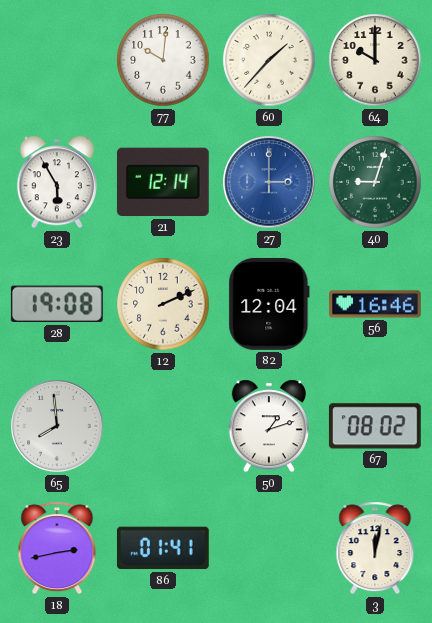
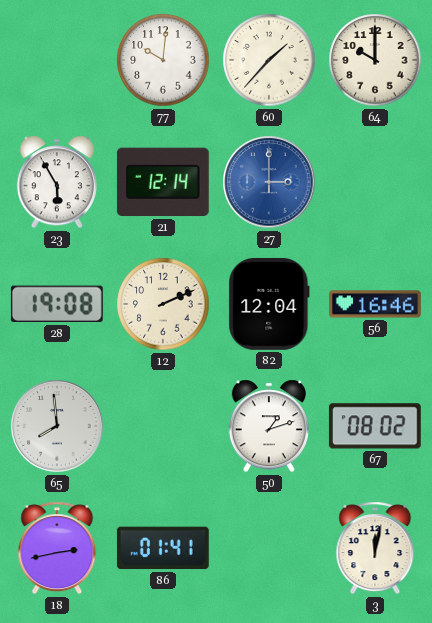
40: 9:03 -> none
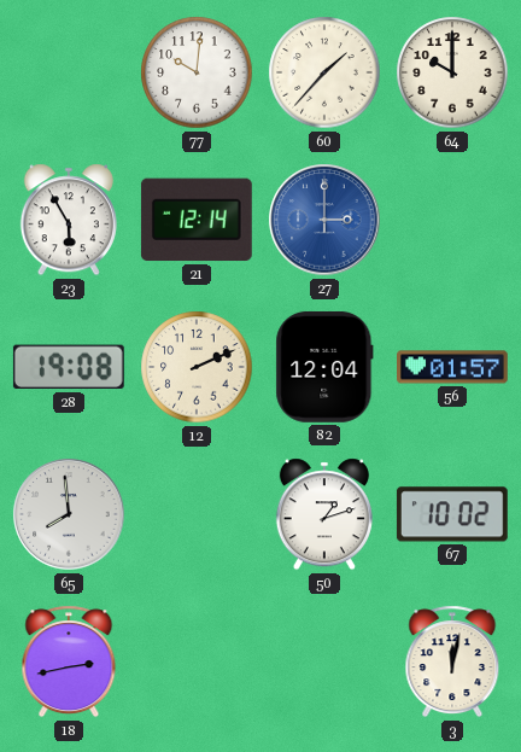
56: 16:46 -> 01:57
67: 08:02 -> 10:02
86: 01:41 -> none
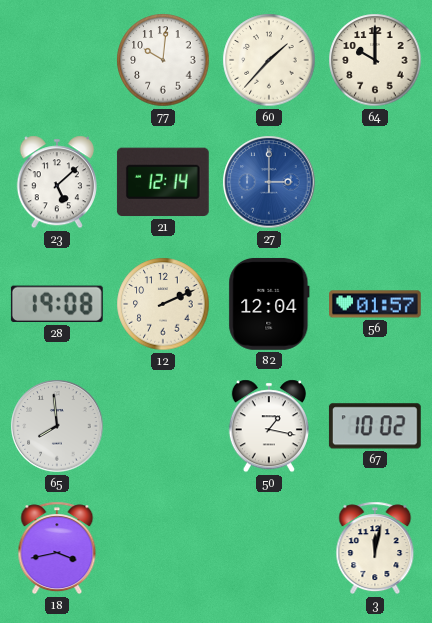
23: 5:55 -> 5:08
50: 1:12 -> 1:17
18: 2:43 -> 3:43
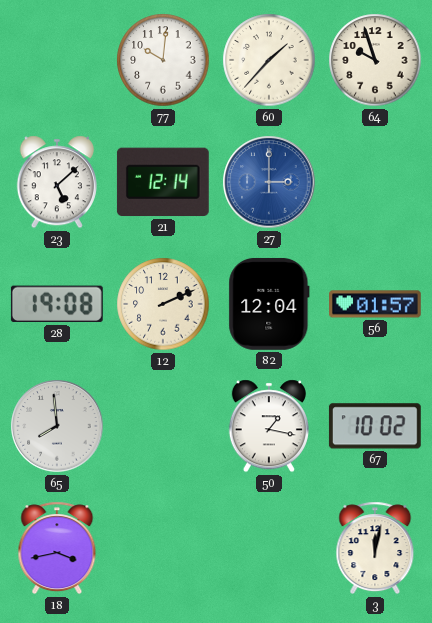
64: 10:00 -> 9:57
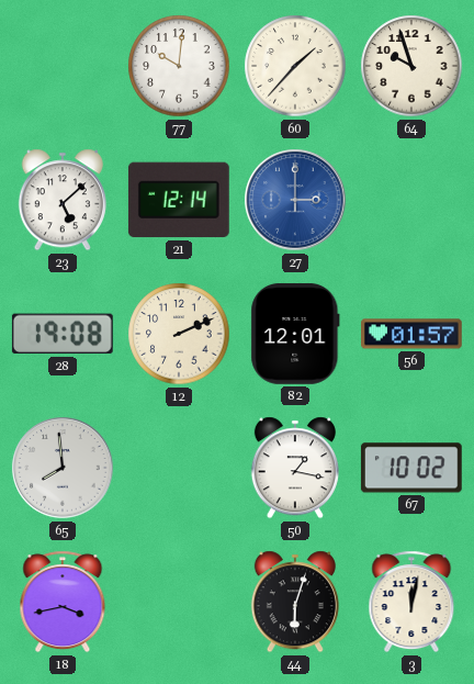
82: 12:04 -> 12:01
44: none -> 6:03
